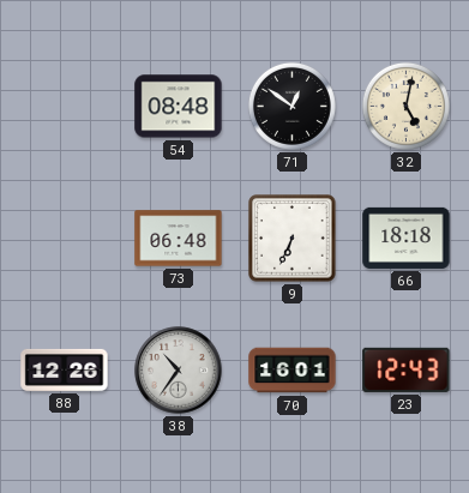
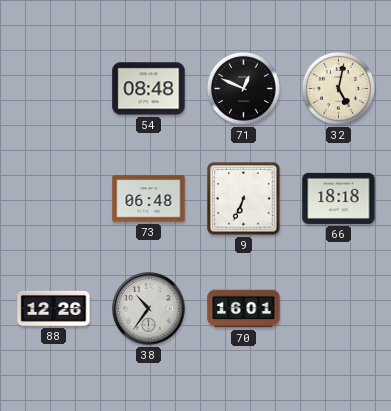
71: 12:51 -> 12:49
23: 12:43 -> none
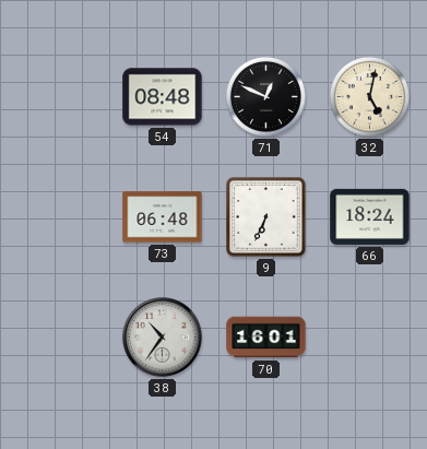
66: 18:18 -> 18:24
88: 12:26 -> none
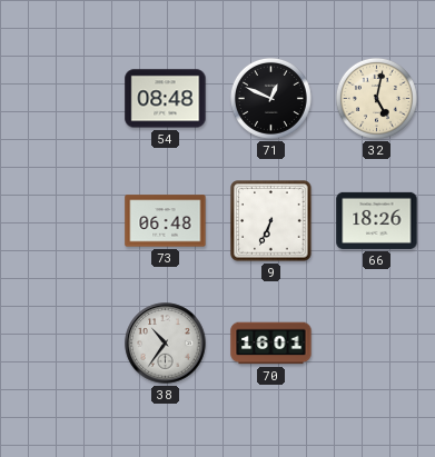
66: 18:24 -> 18:26
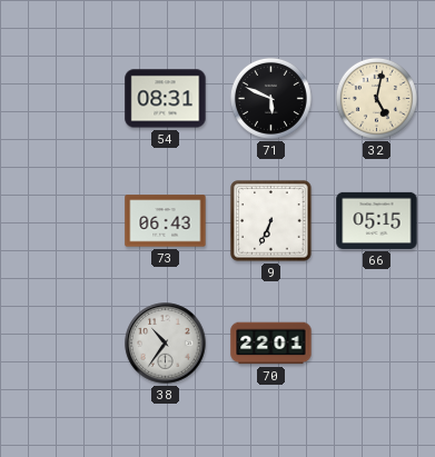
54: 08:48 -> 08:31
71: 12:49 -> 5:49
73: 06:48 -> 06:43
66: 18:26 -> 05:15
70: 16:01 -> 22:01
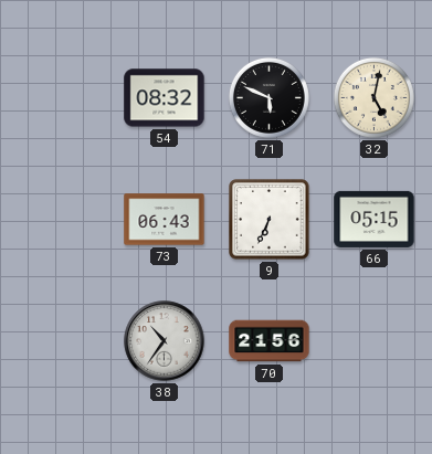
54: 08:31 -> 08:32
70: 22:01 -> 21:56
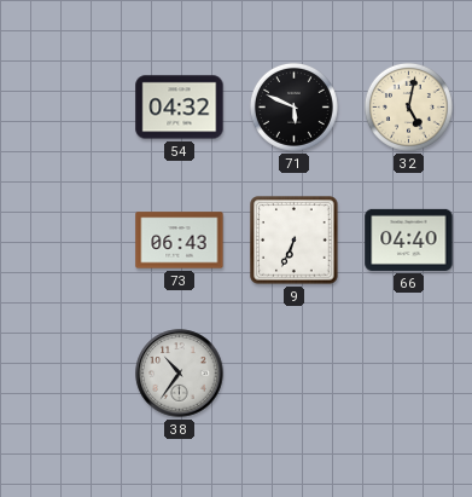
54: 08:32 -> 04:32
66: 05:15 -> 04:40
70: 21:56 -> none
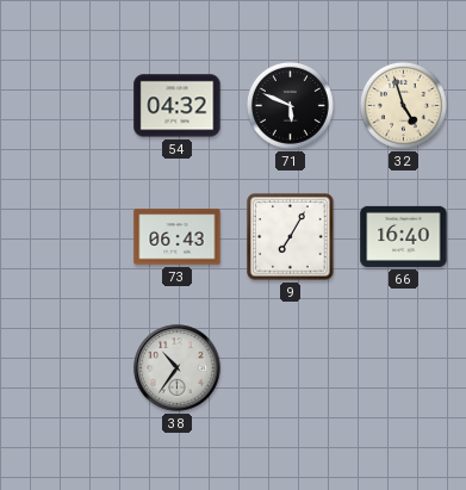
32: 5:02 -> 4:57
9: 6:34 -> 7:05
66: 04:40 -> 16:40
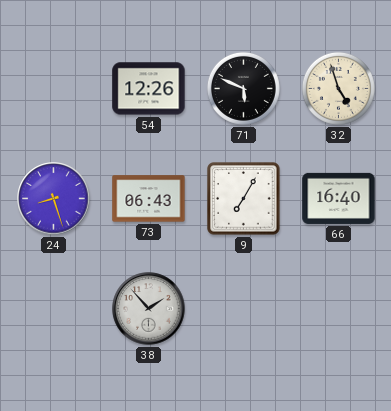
54: 04:32 -> 12:26
24: none -> 8:27
38: 10:36 -> 1:53
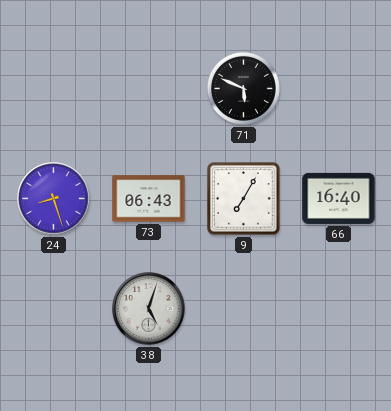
54: 12:26 -> none
32: 4:57 -> none
38: 1:53 -> 5:03
